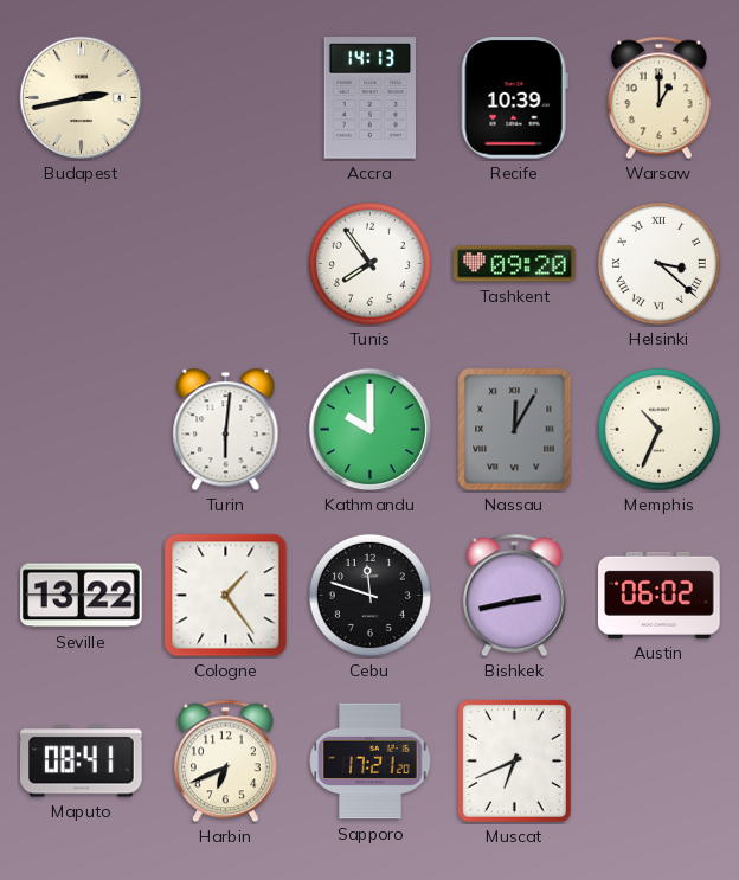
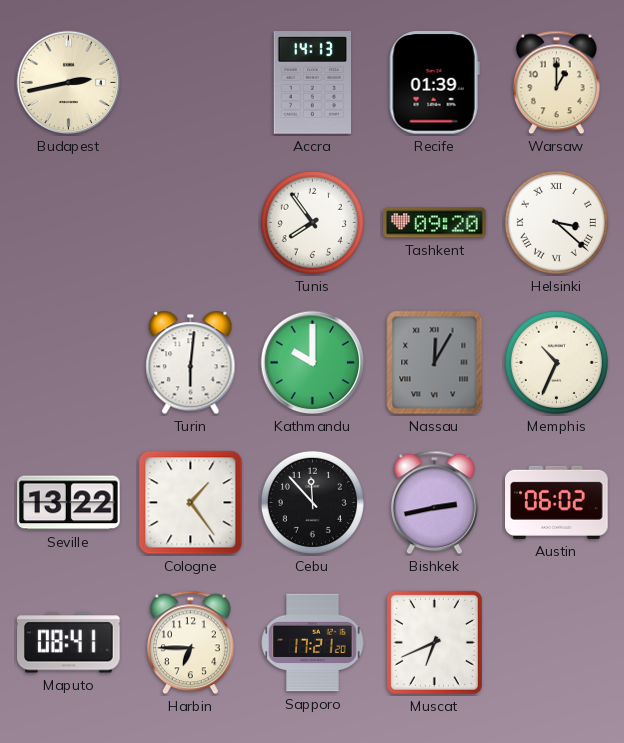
Recife: 10:39 -> 01:39
Cebu: 11:48 -> 11:53
Harbin: 6:41 -> 6:45
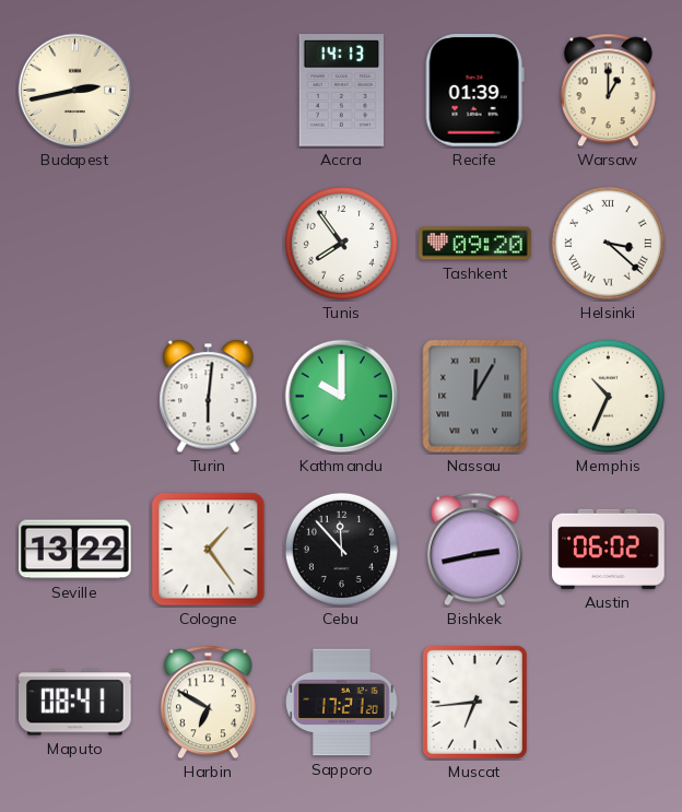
Harbin: 6:45 -> 6:50
Muscat: 6:41 -> 6:44
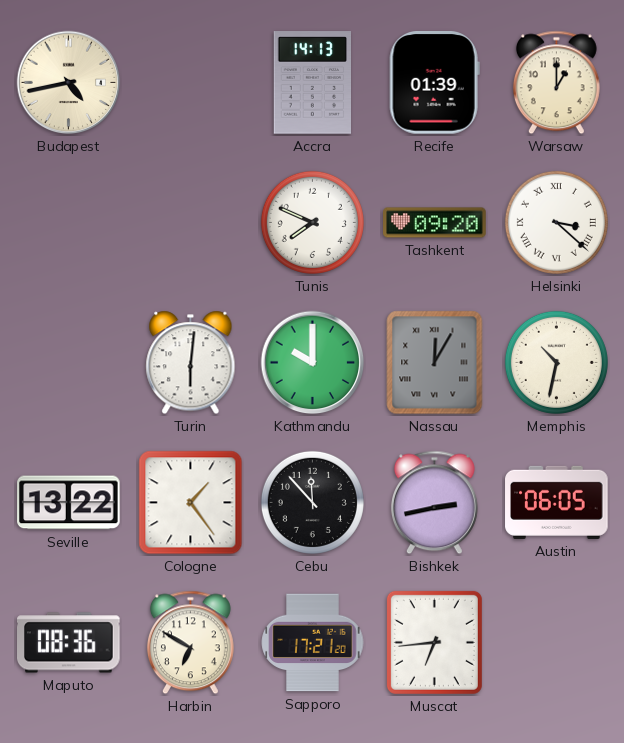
Budapest: 2:43 -> 4:43
Tunis: 7:54 -> 7:49
Memphis: 10:34 -> 10:32
Austin: 06:02 -> 06:05
Maputo: 08:41 -> 08:36
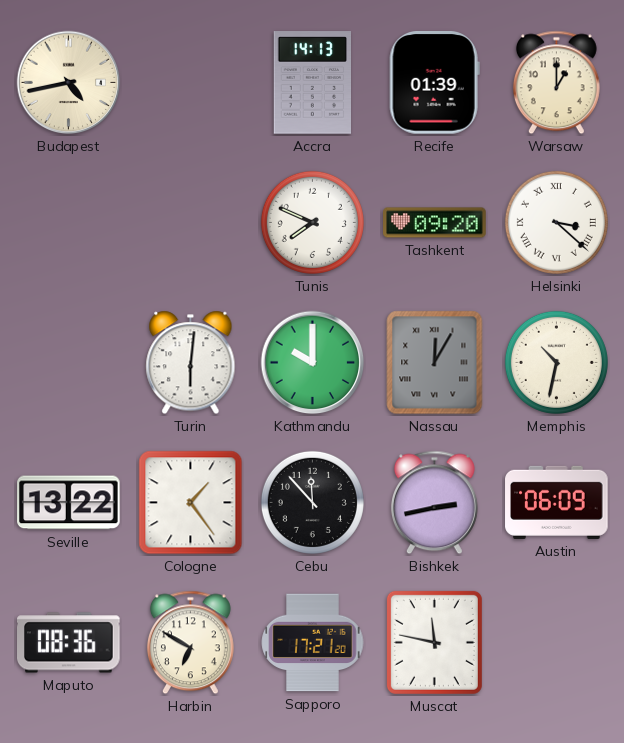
Austin: 06:05 -> 06:09
Muscat: 6:44 -> 11:47
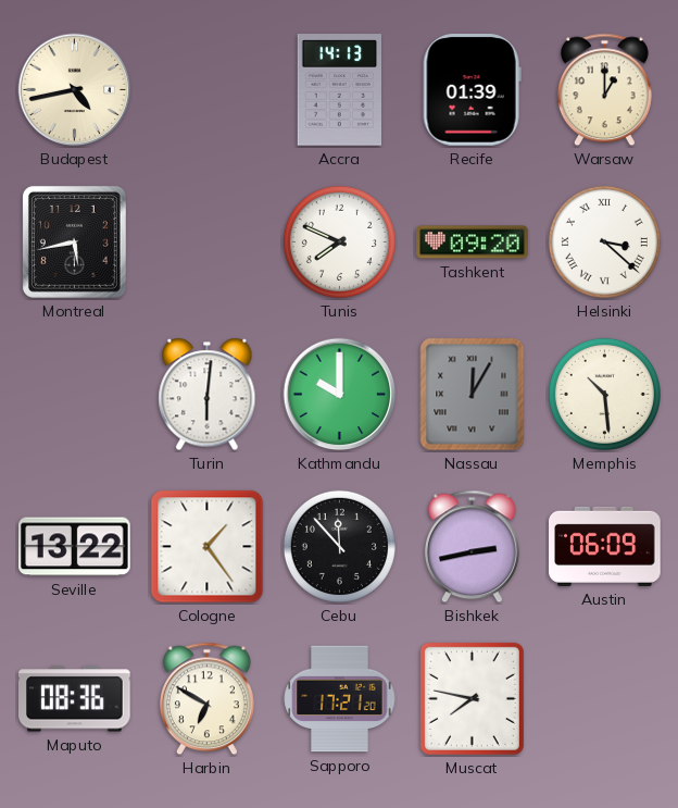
Montreal: none -> 5:43
Memphis: 10:32 -> 10:29
Muscat: 11:47 -> 7:47
